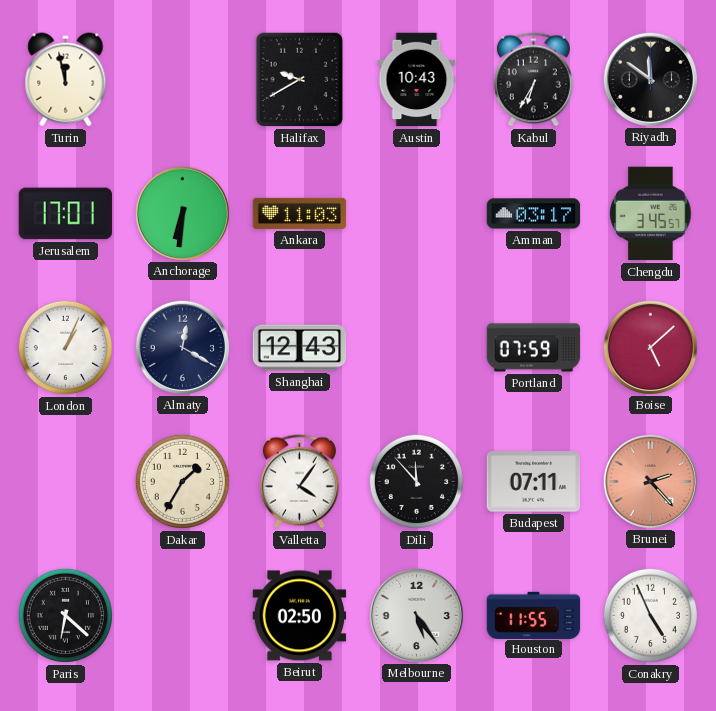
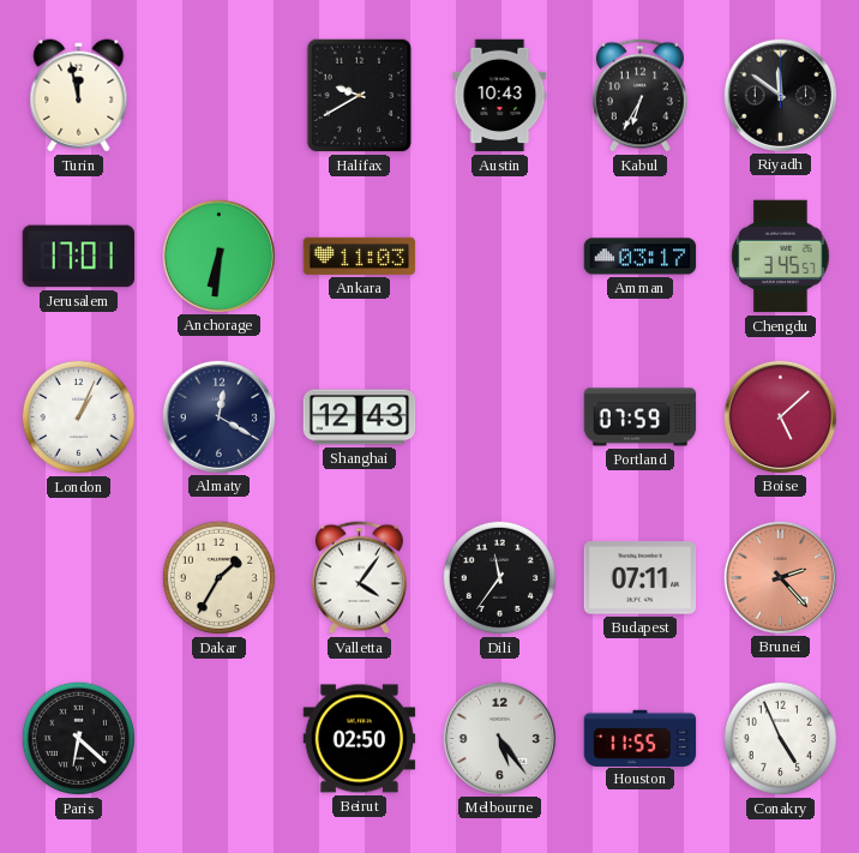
Dili: 11:53 -> 11:36
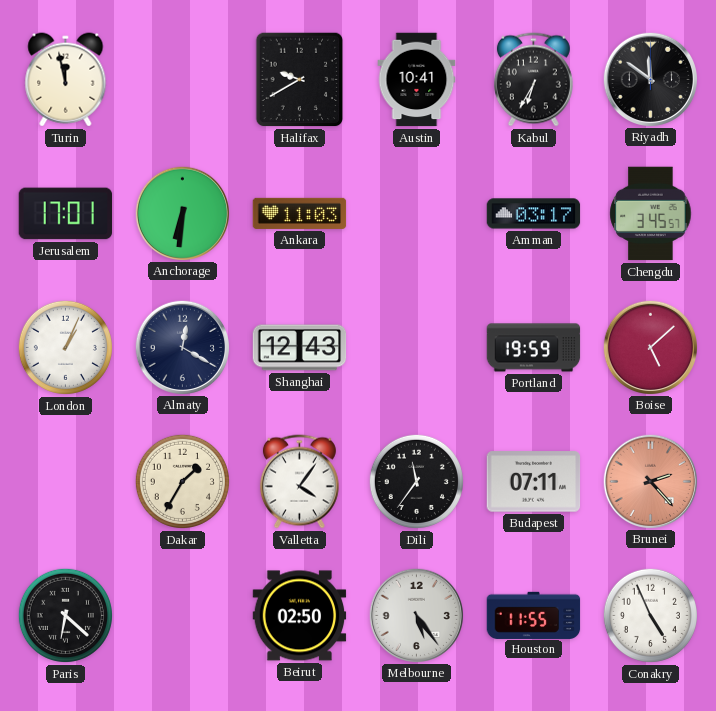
Austin: 10:43 -> 10:41
Portland: 07:59 -> 19:59
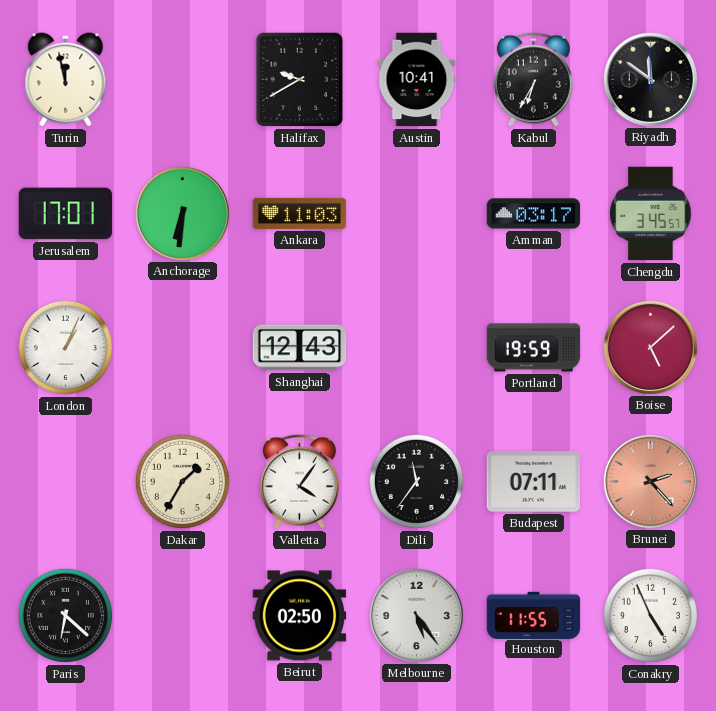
Almaty: 12:20 -> none
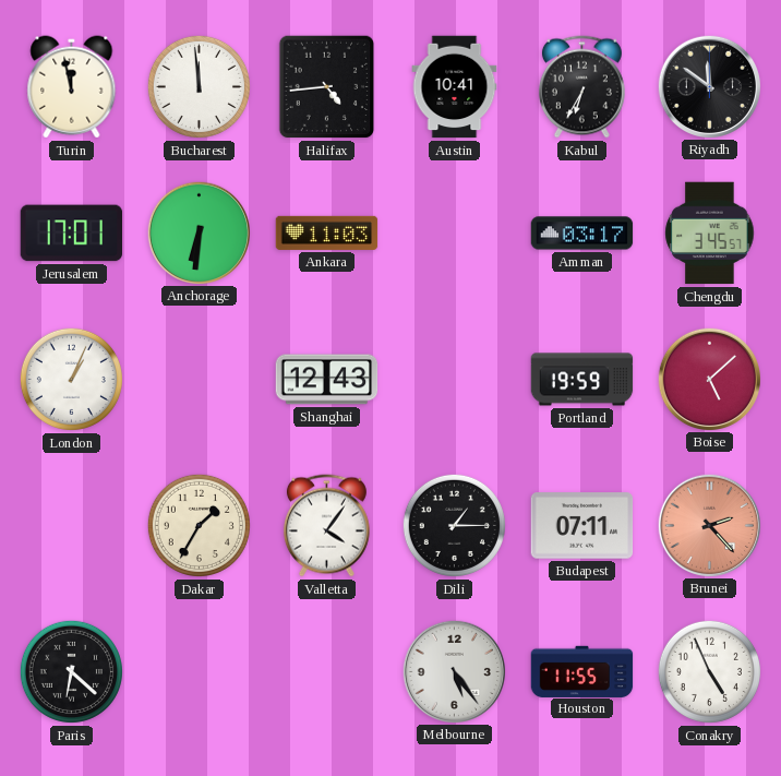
Bucharest: none -> 11:59
Halifax: 9:40 -> 4:44
Dili: 11:36 -> 1:15
Beirut: 02:50 -> none
